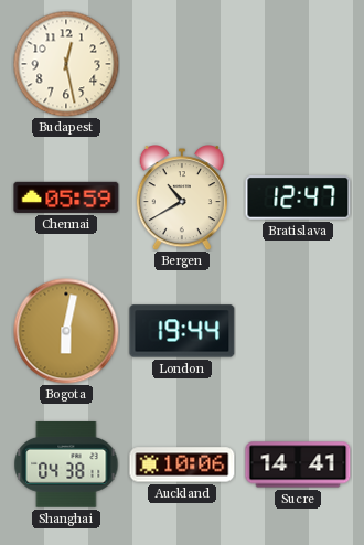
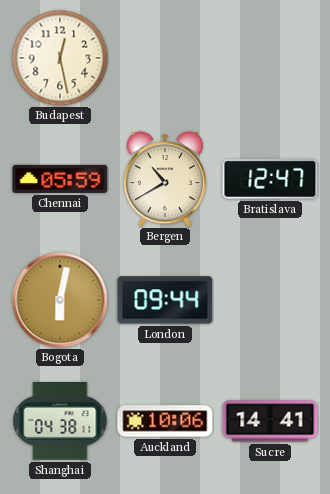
London: 19:44 -> 09:44
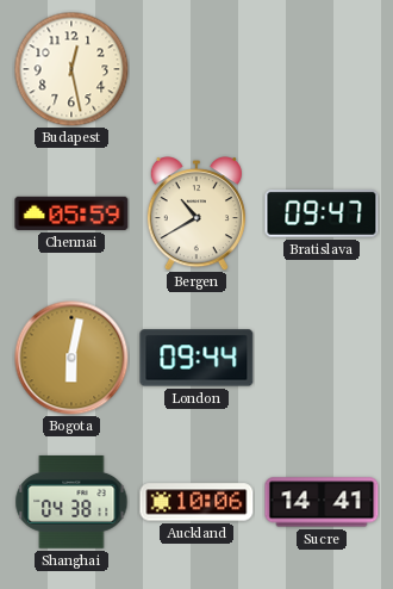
Bratislava: 12:47 -> 09:47
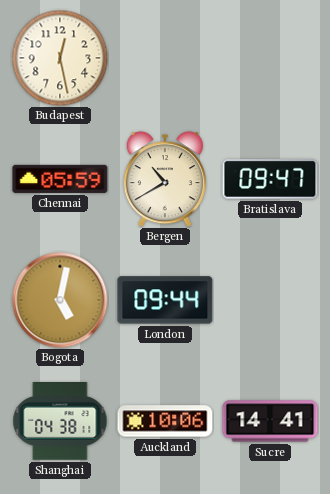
Bogota: 6:02 -> 5:02
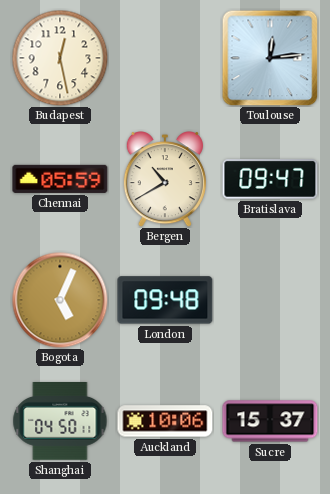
Toulouse: none -> 12:14
Bogota: 5:02 -> 5:04
London: 09:44 -> 09:48
Shanghai: 04:38 -> 04:50
Sucre: 14:41 -> 15:37
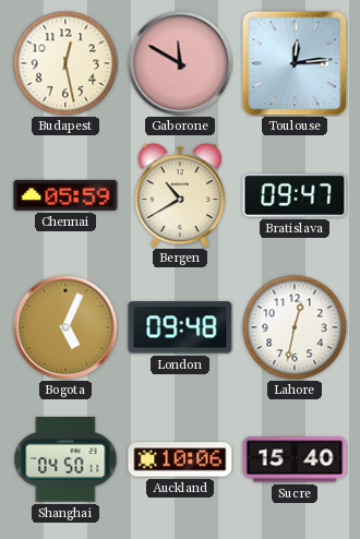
Gaborone: none -> 11:50
Lahore: none -> 12:32
Sucre: 15:37 -> 15:40
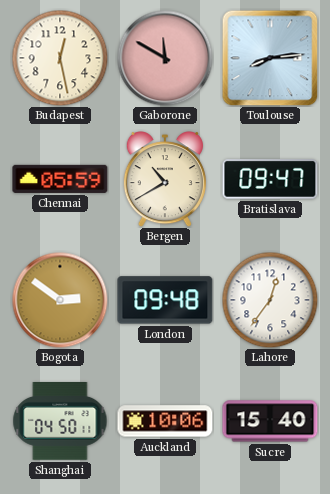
Toulouse: 12:14 -> 8:14
Bogota: 5:04 -> 2:51
Lahore: 12:32 -> 12:36
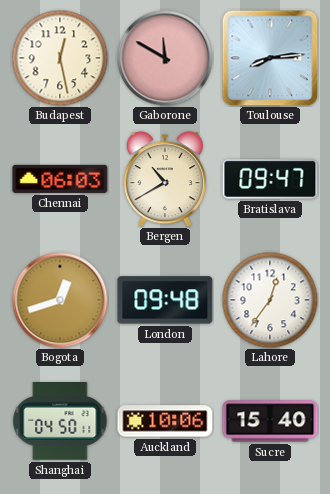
Chennai: 05:59 -> 06:03
Bogota: 2:51 -> 12:42
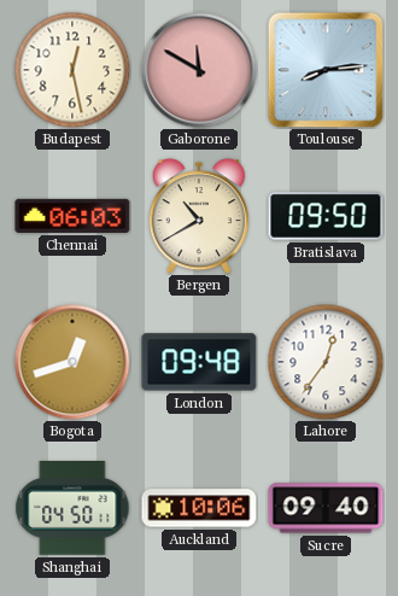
Bratislava: 09:47 -> 09:50
Sucre: 15:40 -> 09:40
